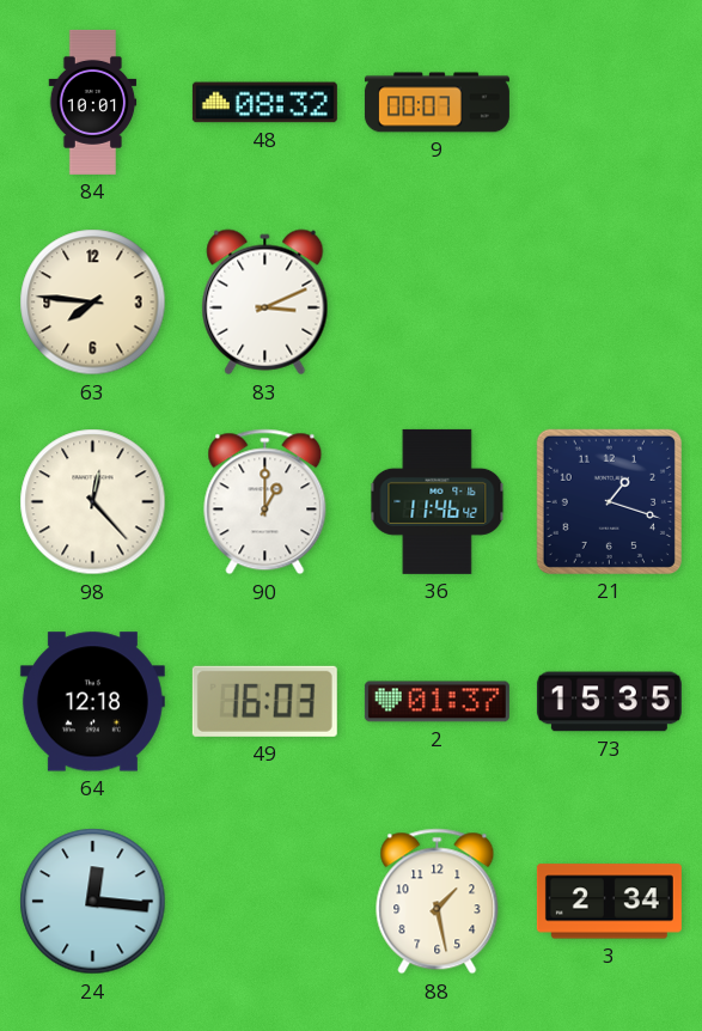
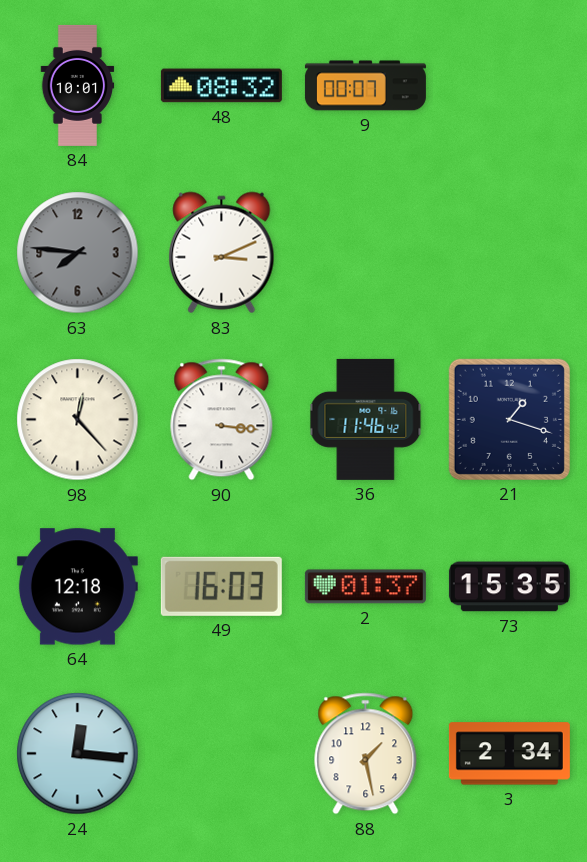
63 dial: cream -> grey
90: 1:00 -> 3:16
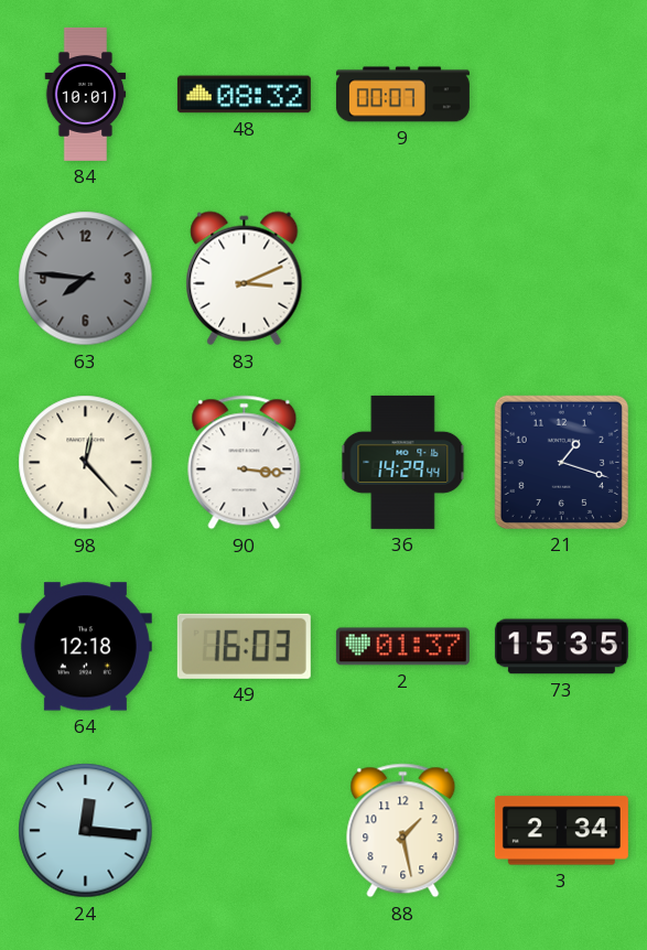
36: 11:46 -> 14:29
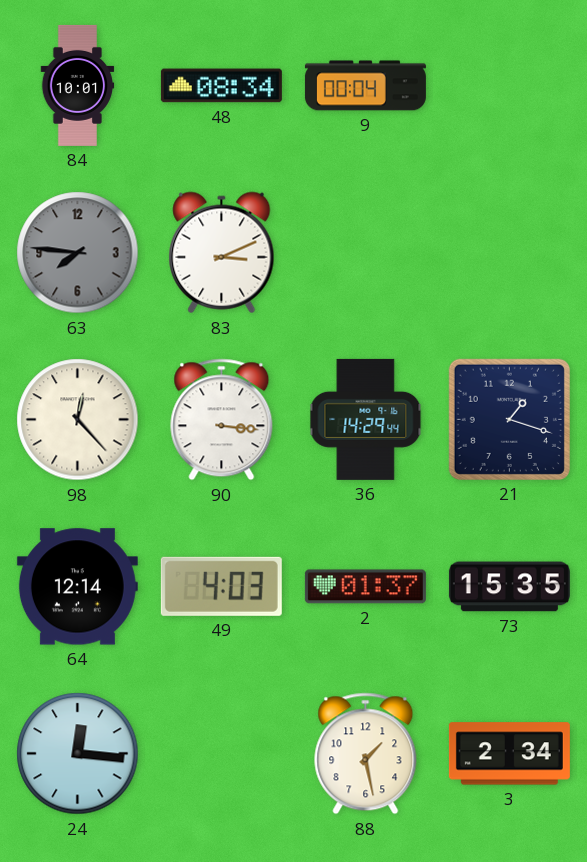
48: 08:32 -> 08:34
9: 00:07 -> 00:04
64: 12:18 -> 12:14
49: 16:03 -> 4:03
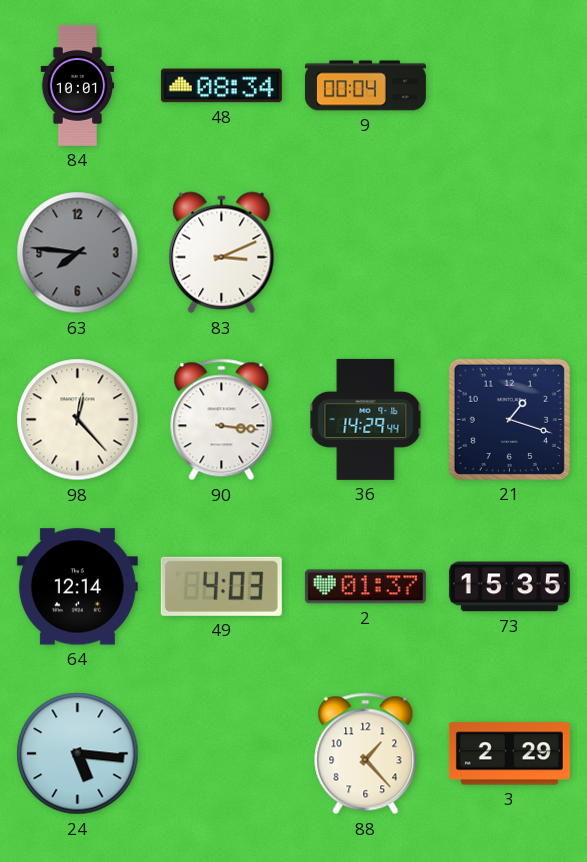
24: 12:16 -> 5:16
88: 1:28 -> 1:23
3: 2:34 -> 2:29
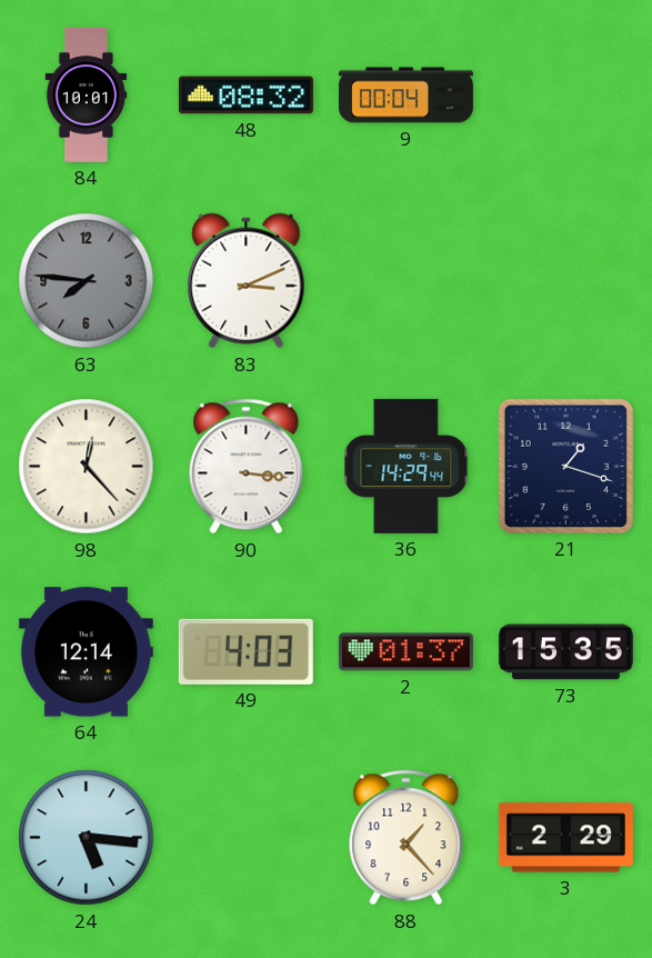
48: 08:34 -> 08:32
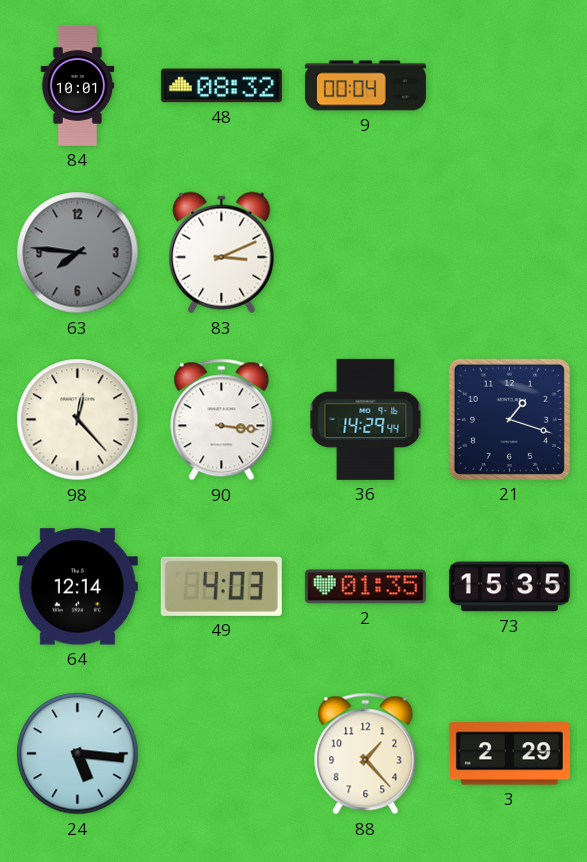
2: 01:37 -> 01:35
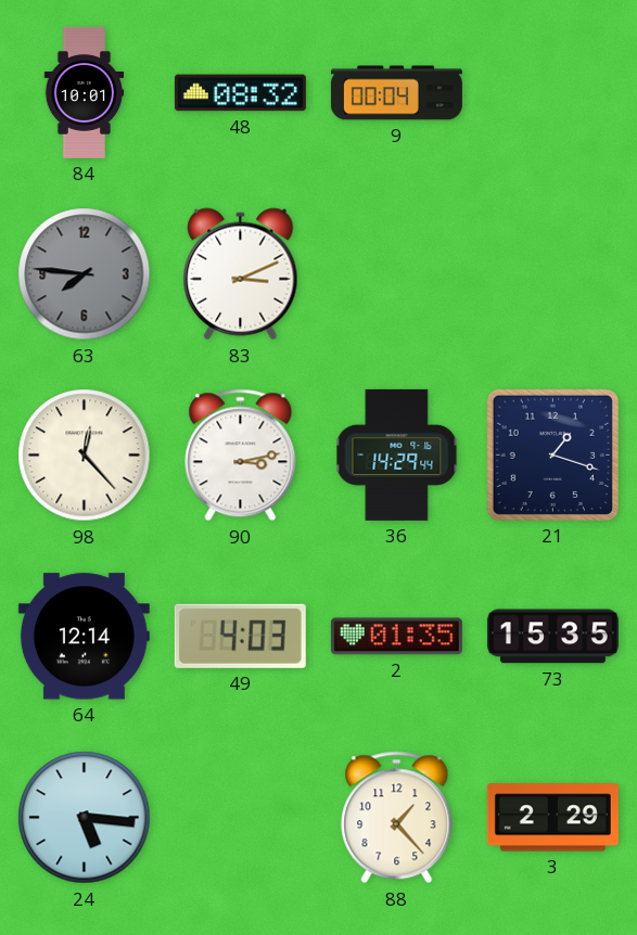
90: 3:16 -> 3:13
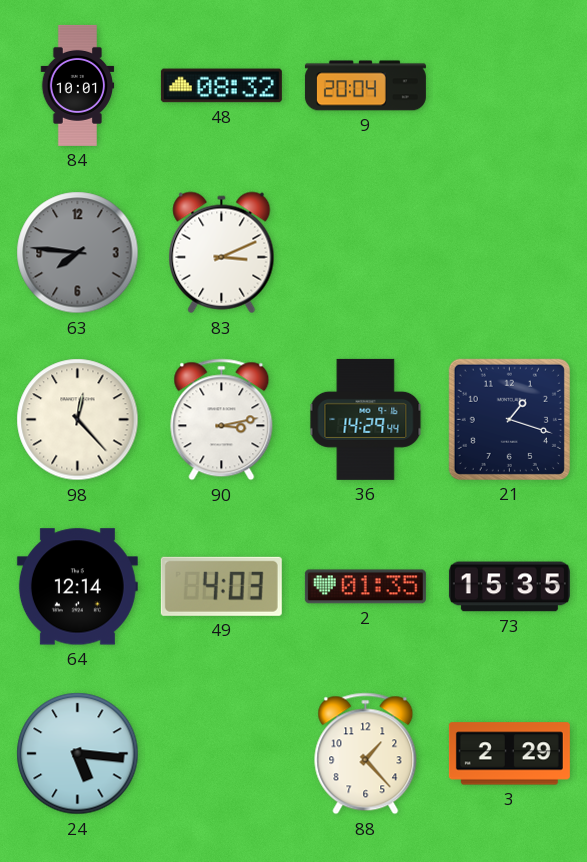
9: 00:04 -> 20:04
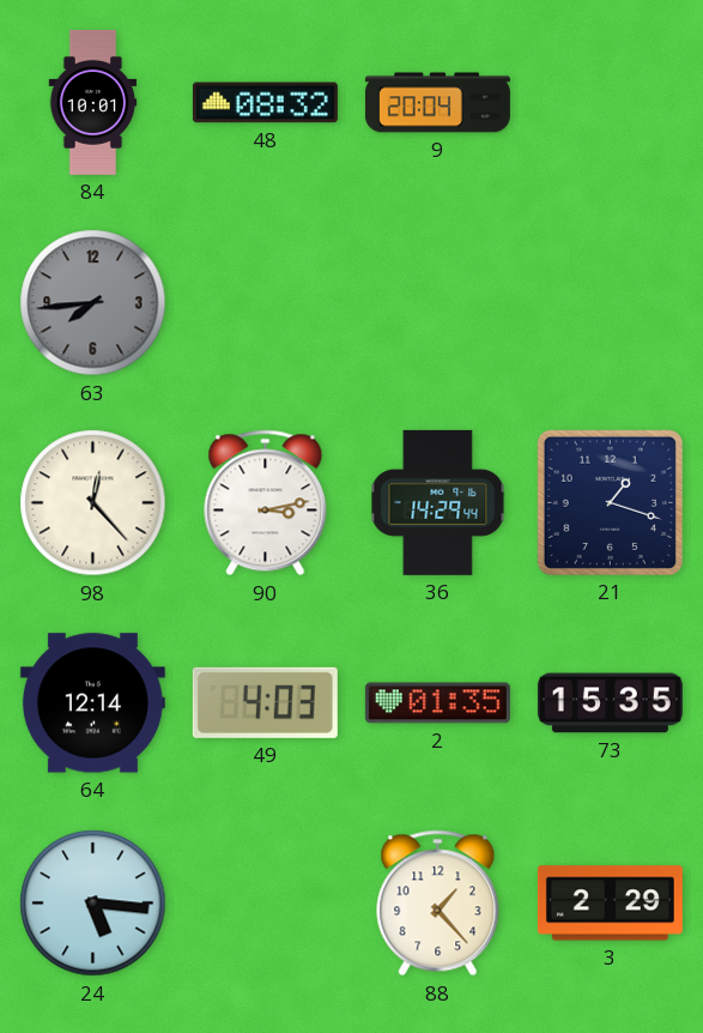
63: 7:46 -> 7:44
83: 3:11 -> none
